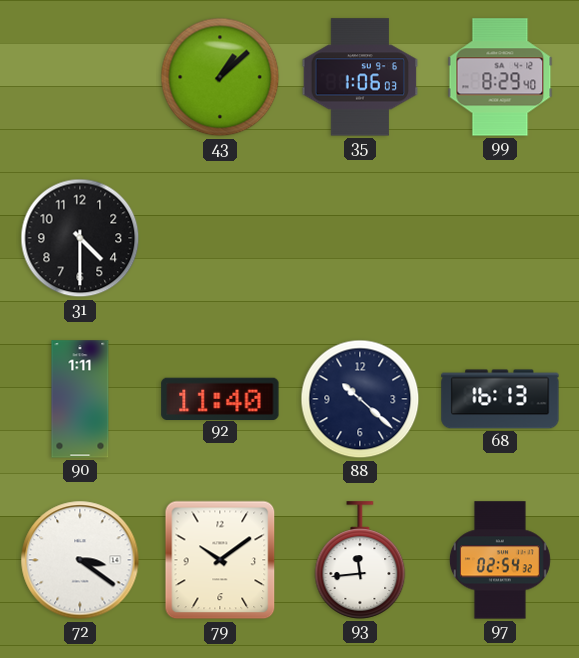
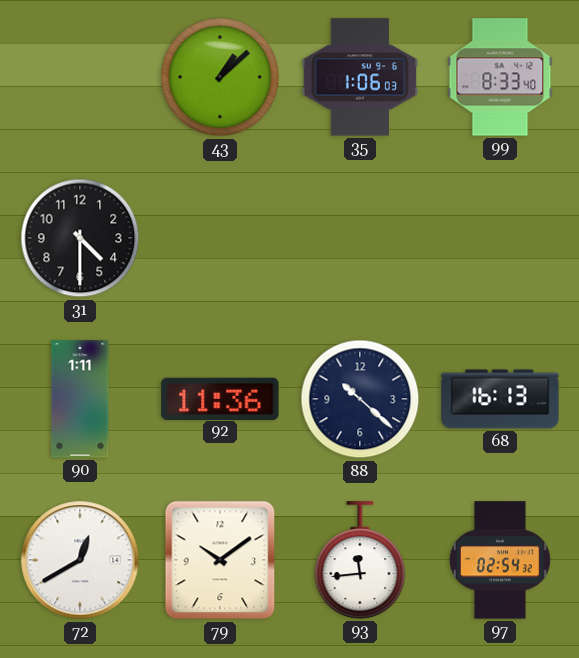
99: 8:29 -> 8:33
92: 11:40 -> 11:36
72: 3:21 -> 12:40
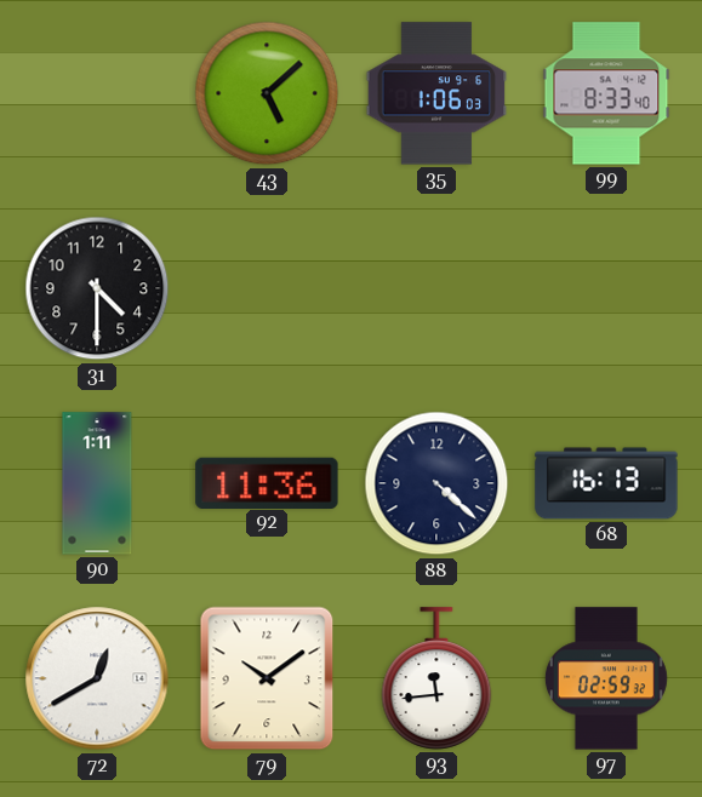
43: 1:08 -> 5:08
88: 10:22 -> 4:22
97: 02:54 -> 02:59
